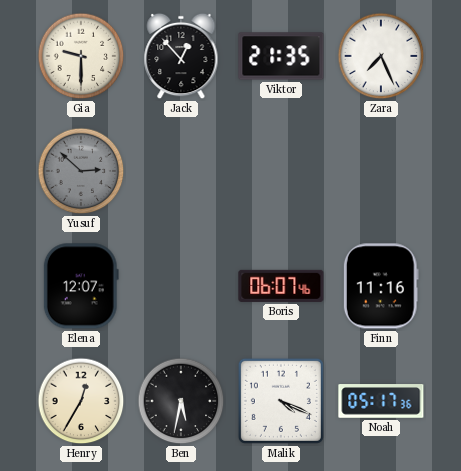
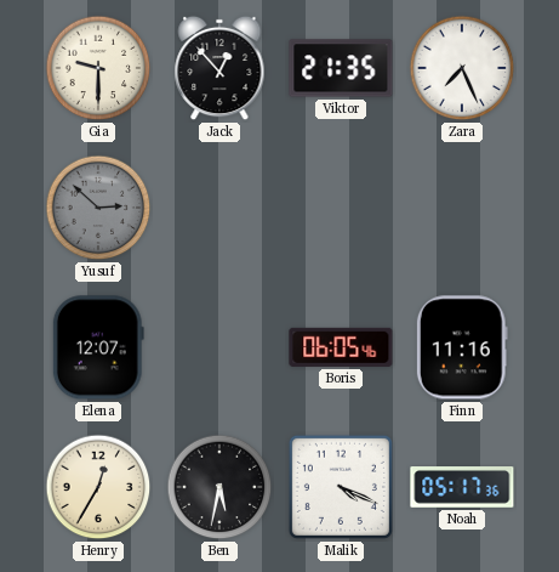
Boris: 06:07 -> 06:05
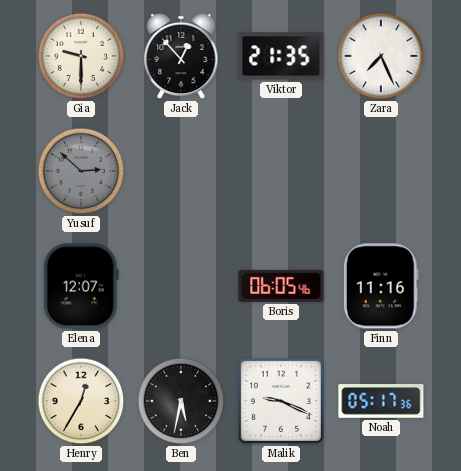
Malik: 4:19 -> 9:19
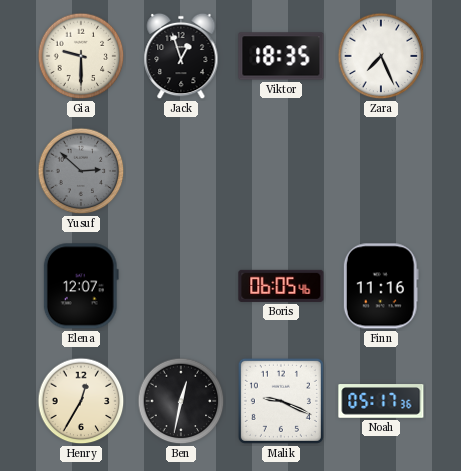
Jack: 12:53 -> 12:57
Viktor: 21:35 -> 18:35
Ben: 5:32 -> 12:32
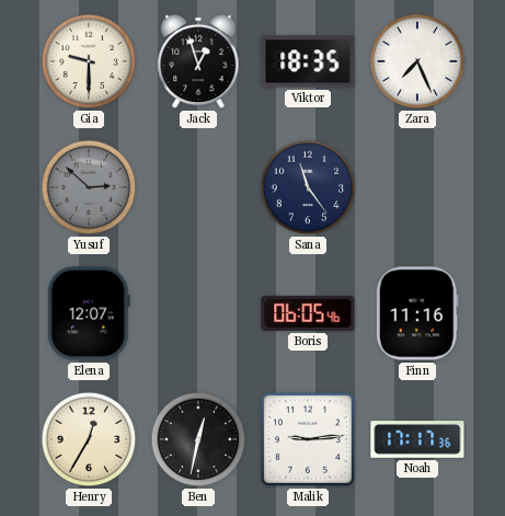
Sana: none -> 11:24
Malik: 9:19 -> 9:14
Noah: 05:17 -> 17:17
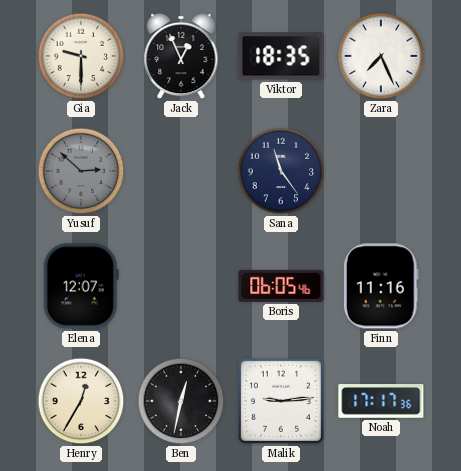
Jack: 12:57 -> 12:56
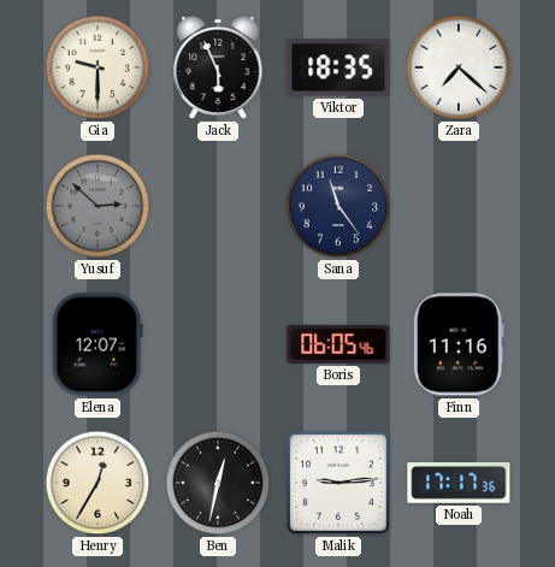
Jack: 12:56 -> 5:56
Zara: 7:26 -> 7:22
